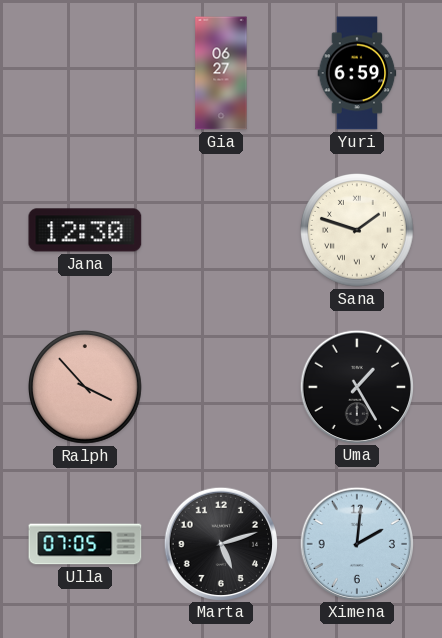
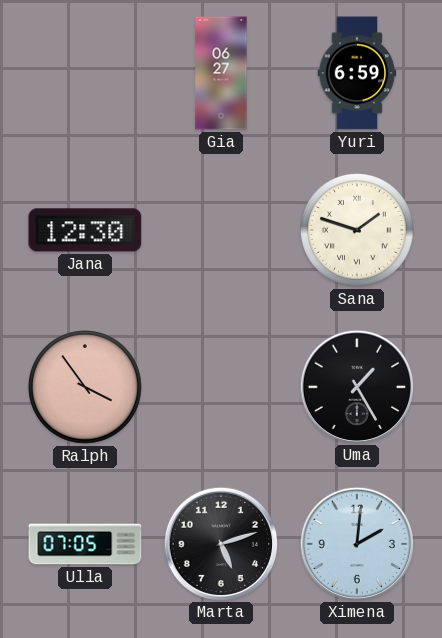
Ralph: 3:53 -> 3:54
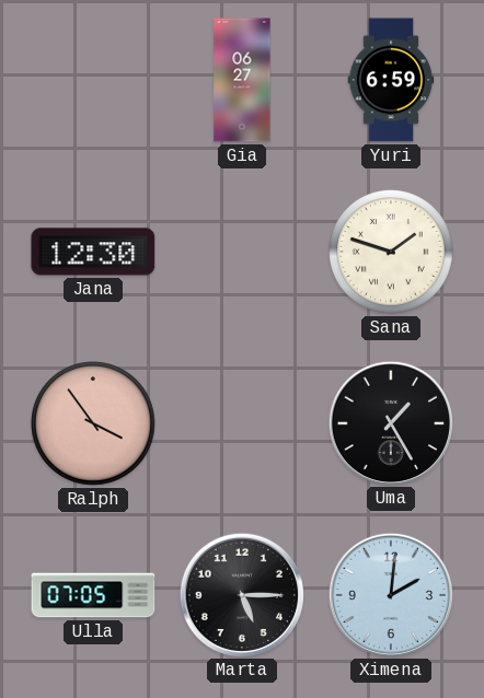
Marta: 5:12 -> 5:15
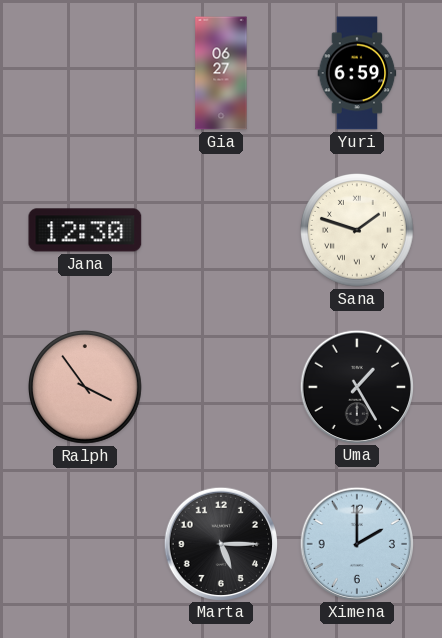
Ulla: 07:05 -> none
Ximena: 2:01 -> 2:00
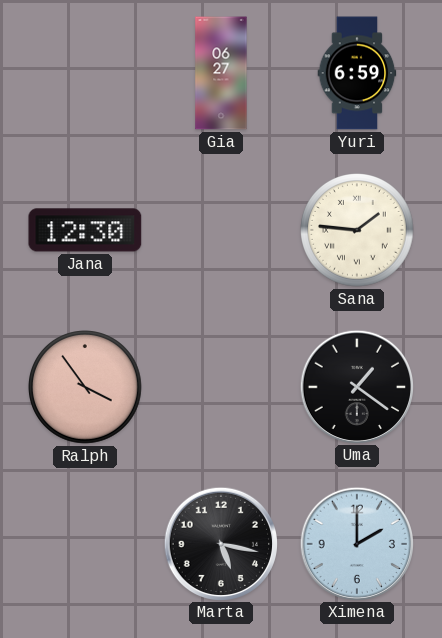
Sana: 1:48 -> 1:46
Uma: 1:25 -> 1:21
Marta: 5:15 -> 5:17
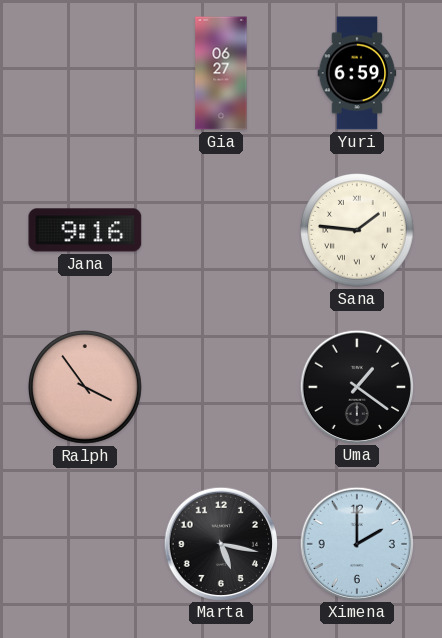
Jana: 12:30 -> 9:16
